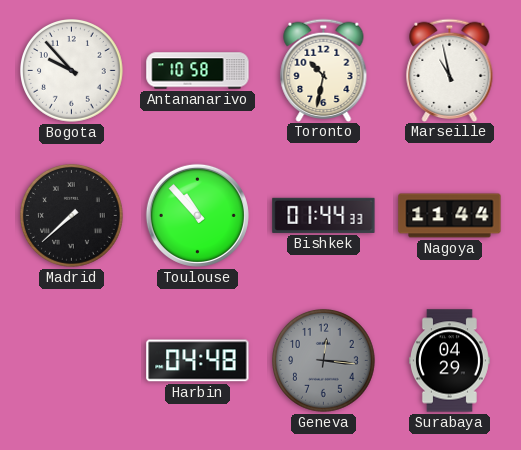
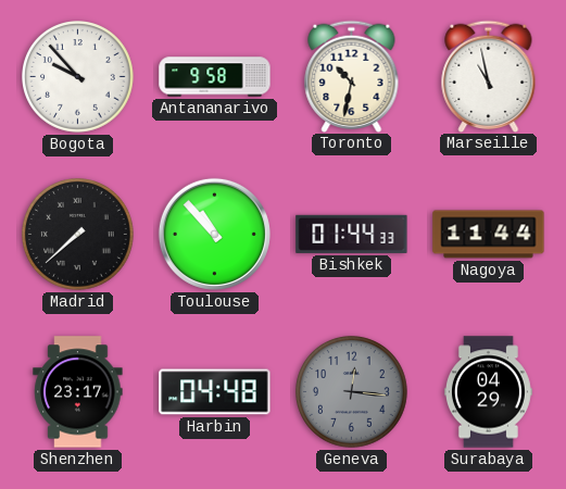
Antananarivo: 10:58 -> 9:58
Shenzhen: none -> 23:17
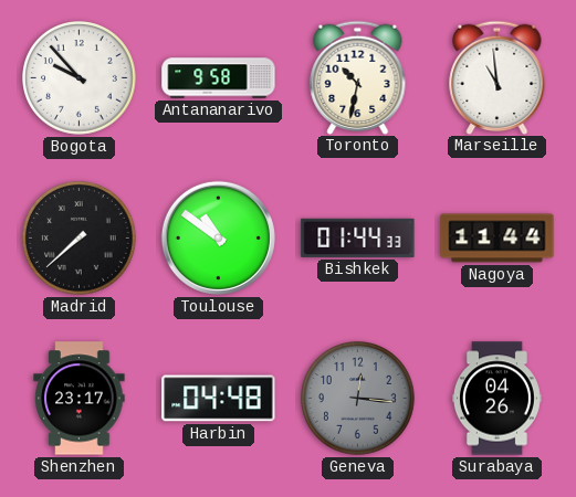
Marseille: 10:58 -> 10:59
Toulouse: 10:53 -> 10:51
Surabaya: 04:29 -> 04:26
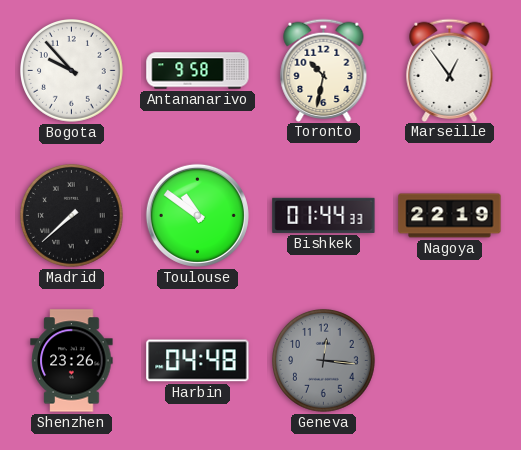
Marseille: 10:59 -> 12:54
Nagoya: 11:44 -> 22:19
Shenzhen: 23:17 -> 23:26
Surabaya: 04:26 -> none
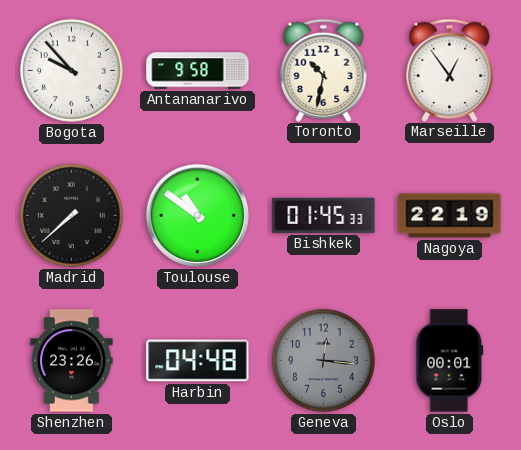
Bishkek: 01:44 -> 01:45
Oslo: none -> 00:01
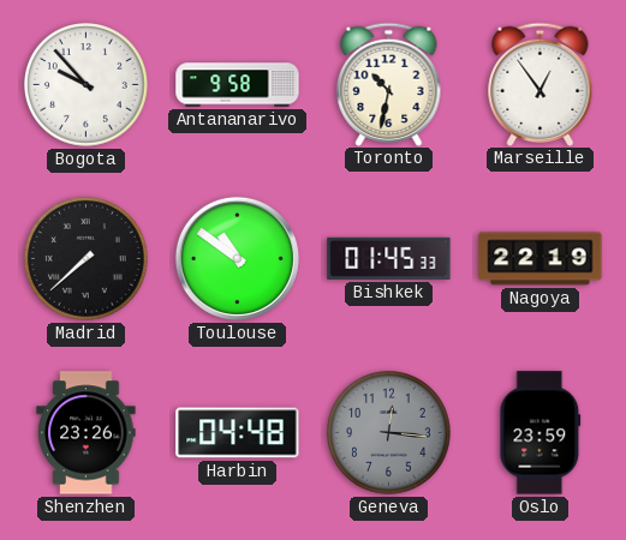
Oslo: 00:01 -> 23:59
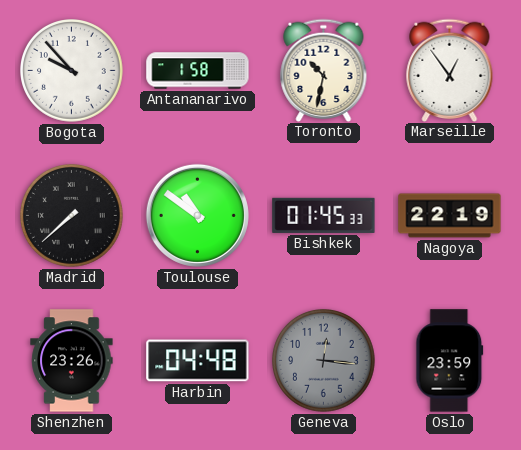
Antananarivo: 9:58 -> 1:58
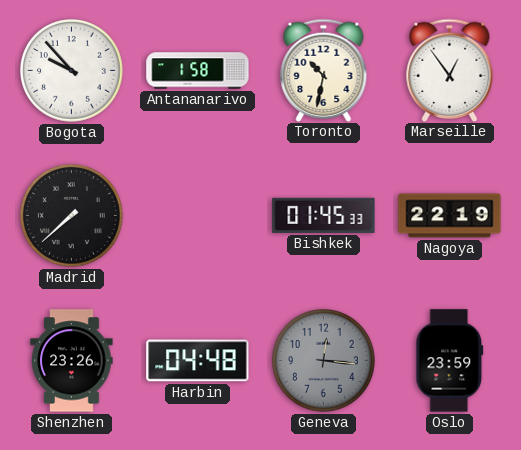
Toulouse: 10:51 -> none
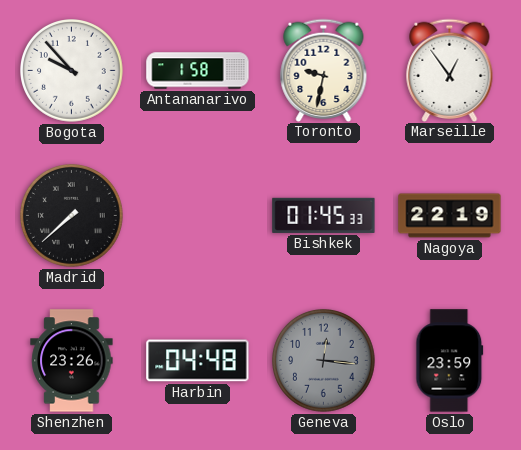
Toronto: 10:32 -> 9:32
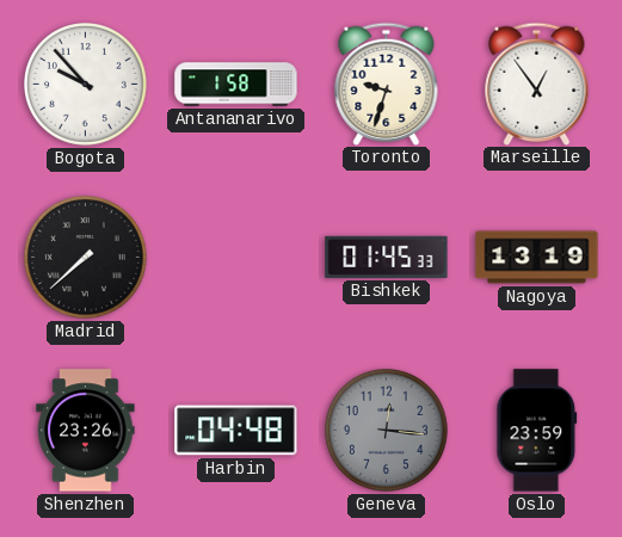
Toronto: 9:32 -> 9:33
Nagoya: 22:19 -> 13:19
